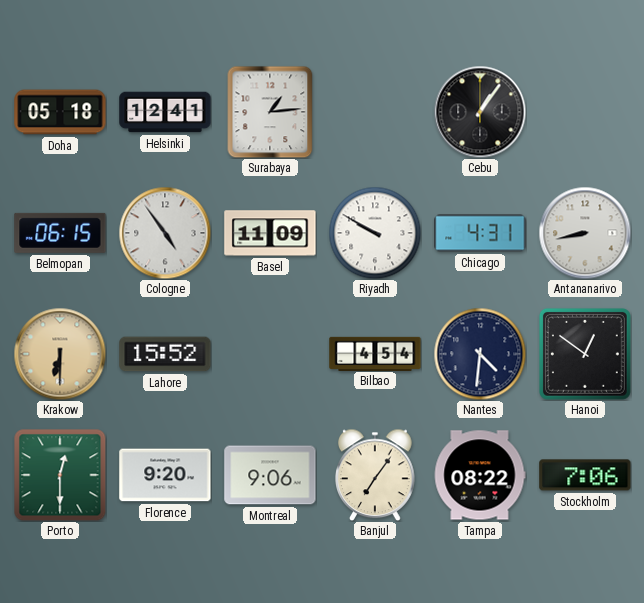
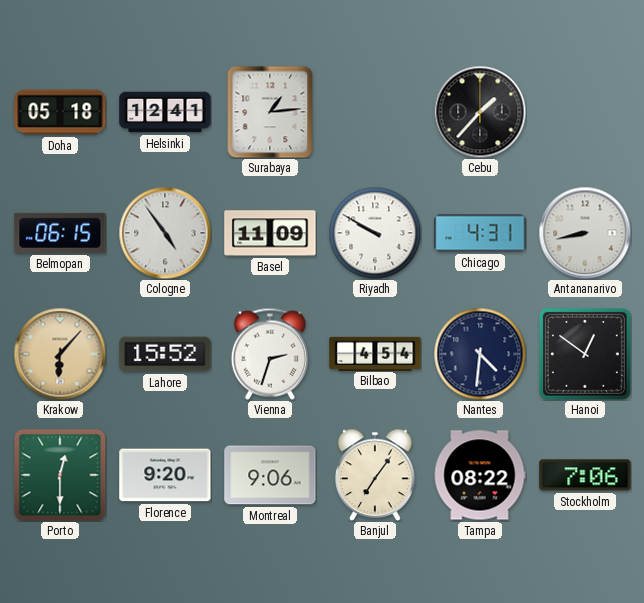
Cebu: 1:06 -> 1:37
Krakow: 6:30 -> 6:07
Vienna: none -> 2:33
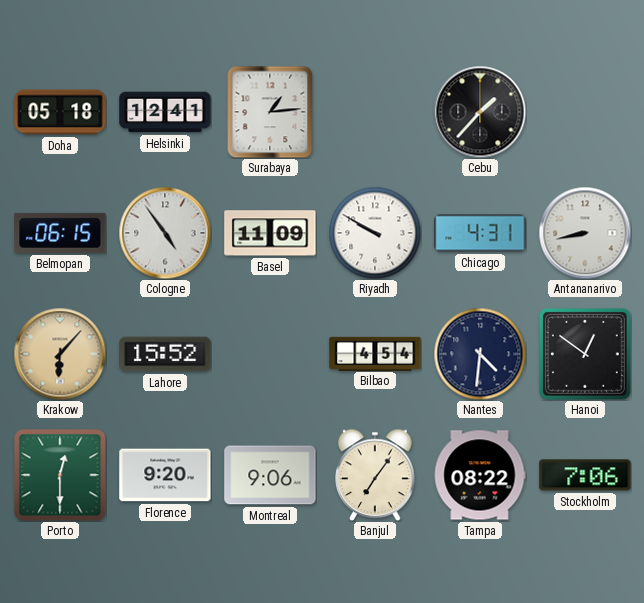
Vienna: 2:33 -> none
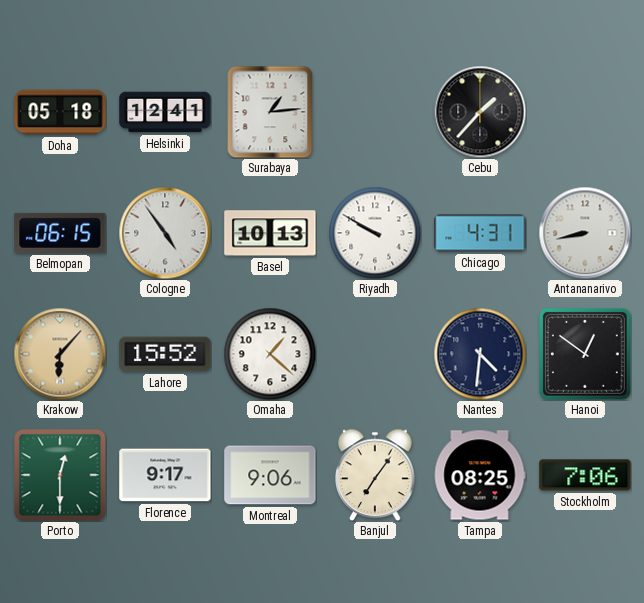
Basel: 11:09 -> 10:13
Omaha: none -> 1:22
Bilbao: 4:54 -> none
Florence: 9:20 -> 9:17
Tampa: 08:22 -> 08:25
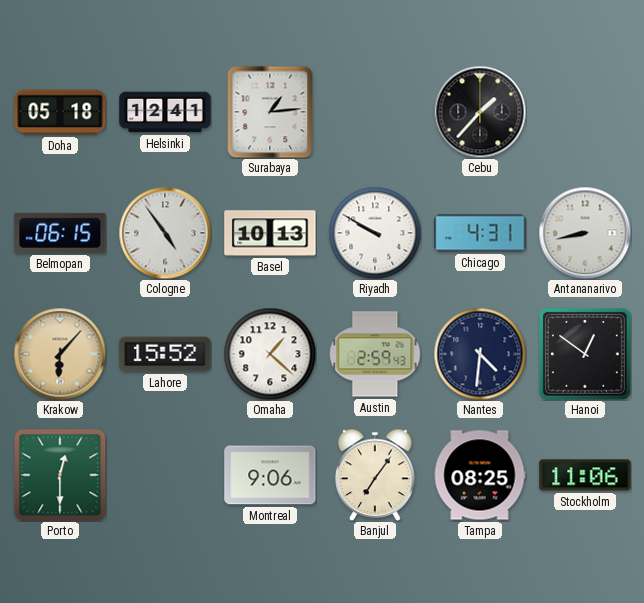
Austin: none -> 2:59
Florence: 9:17 -> none
Stockholm: 7:06 -> 11:06
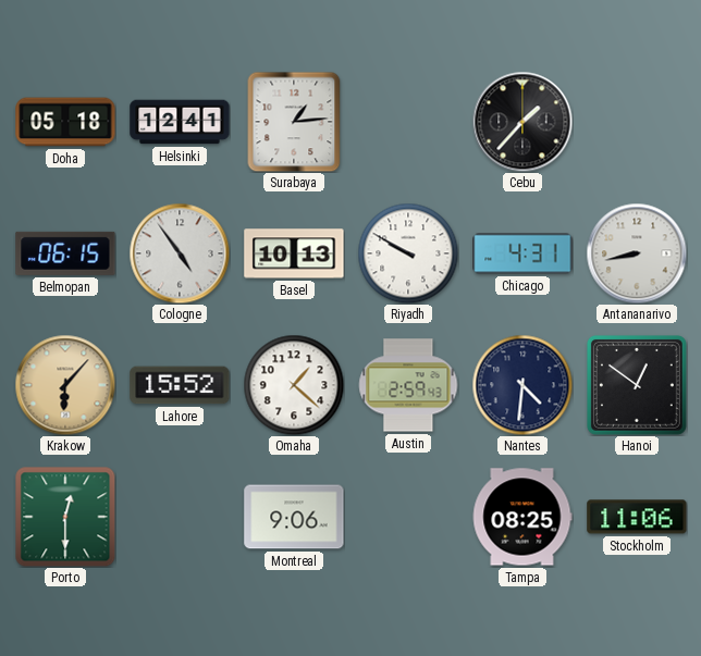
Banjul: 7:06 -> none
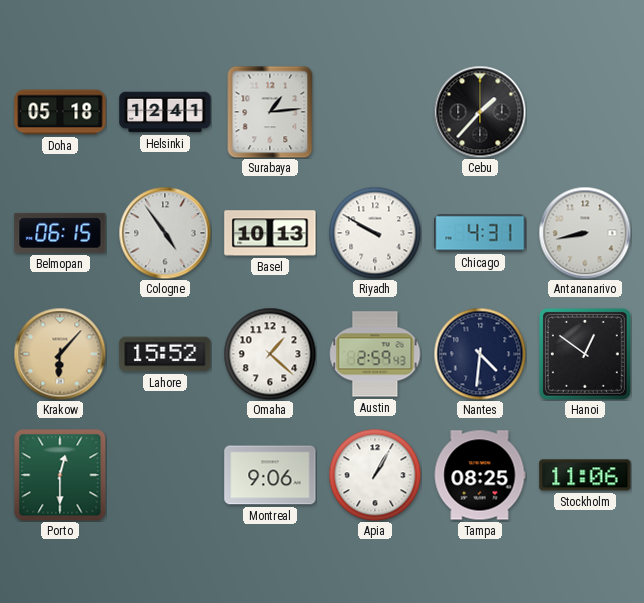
Apia: none -> 1:05
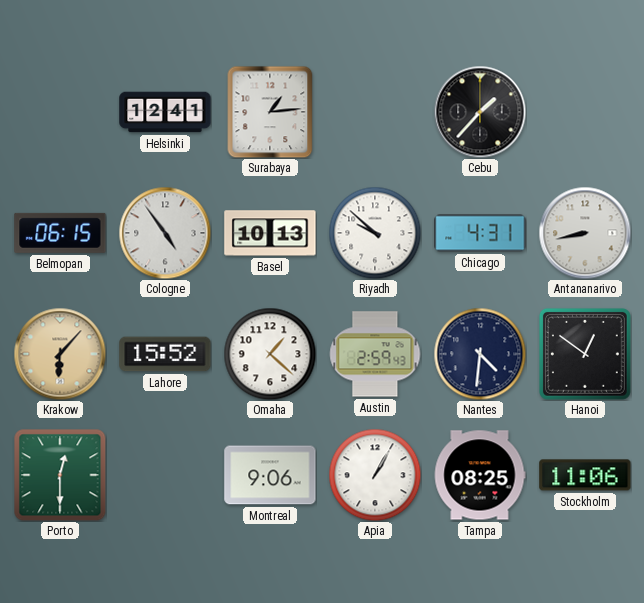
Doha: 05:18 -> none
Riyadh: 9:50 -> 9:52
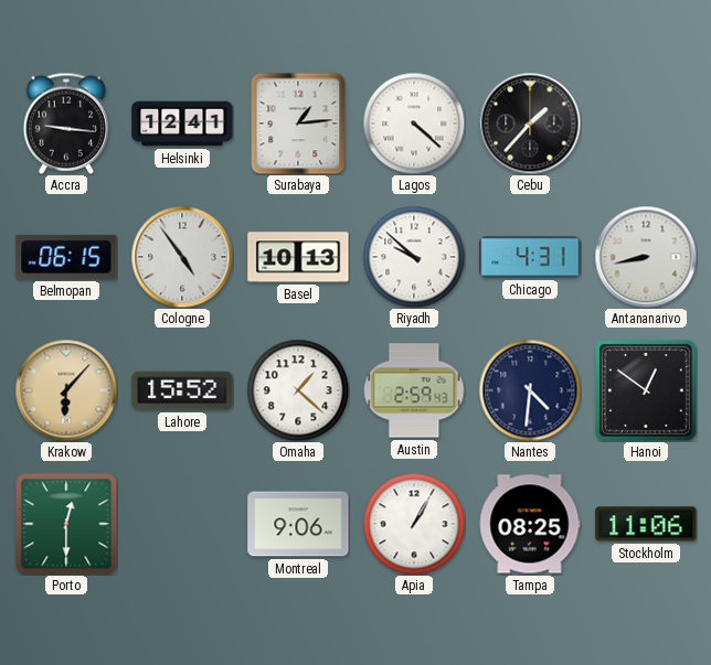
Accra: none -> 9:16
Lagos: none -> 4:22
